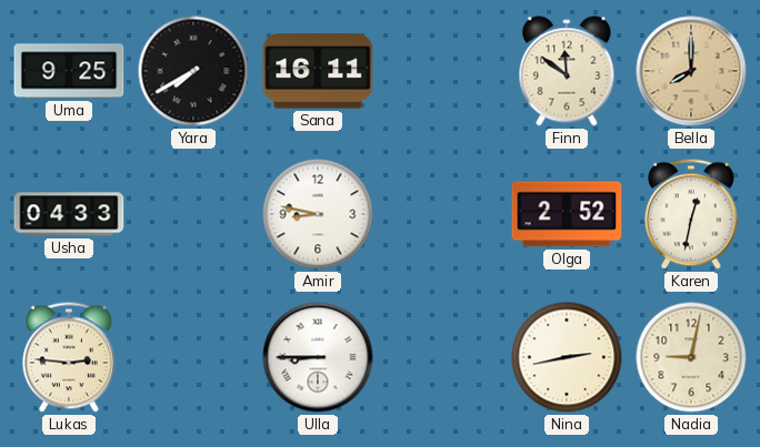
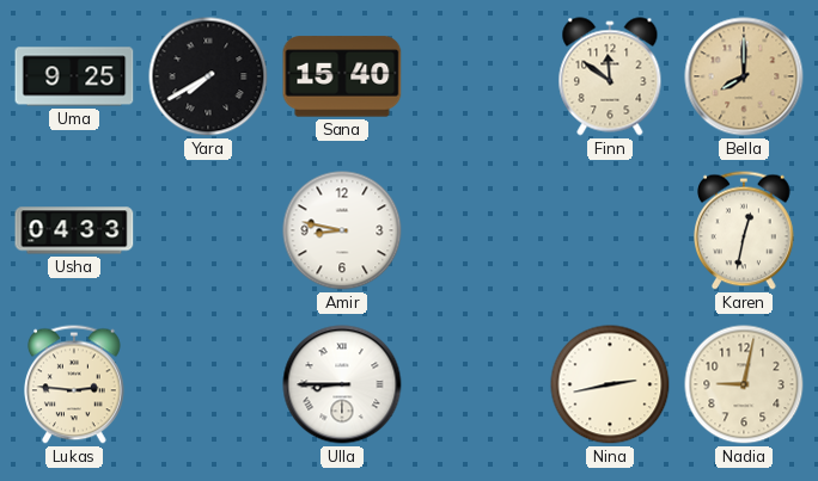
Sana: 16:11 -> 15:40
Olga: 2:52 -> none
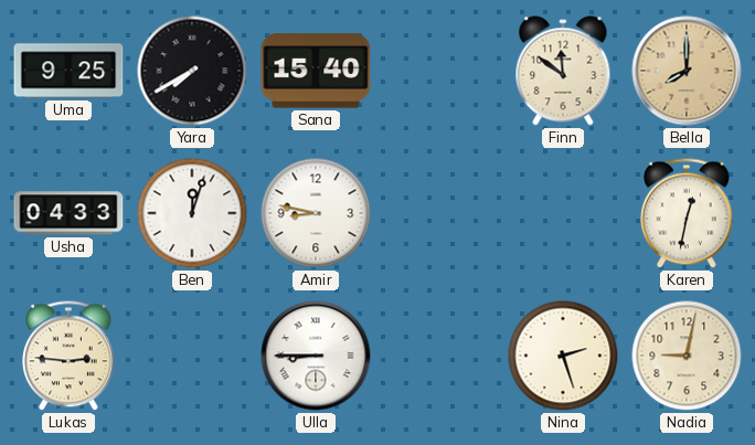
Ben: none -> 12:03
Nina: 2:43 -> 2:27
